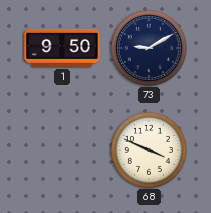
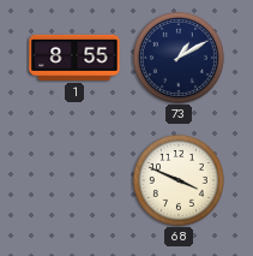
1: 9:50 -> 8:55
73: 9:10 -> 1:10
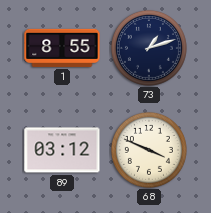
73: 1:10 -> 1:12
89: none -> 03:12
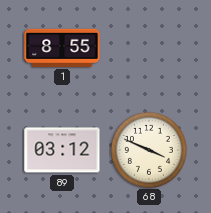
73: 1:12 -> none
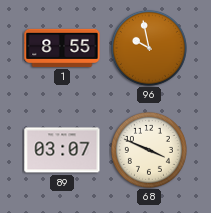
96: none -> 9:58
89: 03:12 -> 03:07
